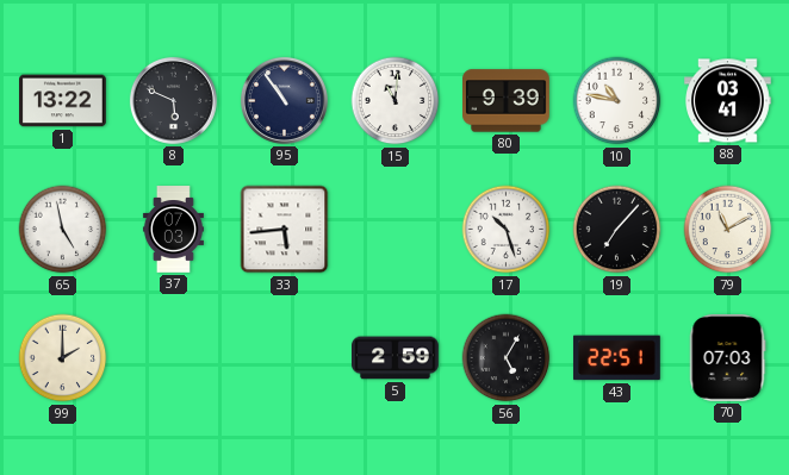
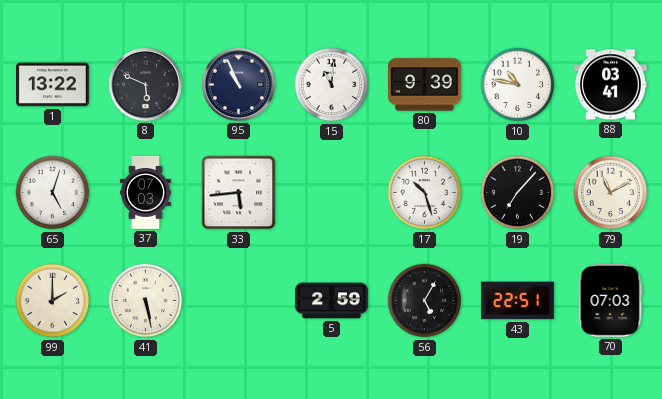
95: 10:54 -> 10:56
65: 4:58 -> 5:03
41: none -> 5:28
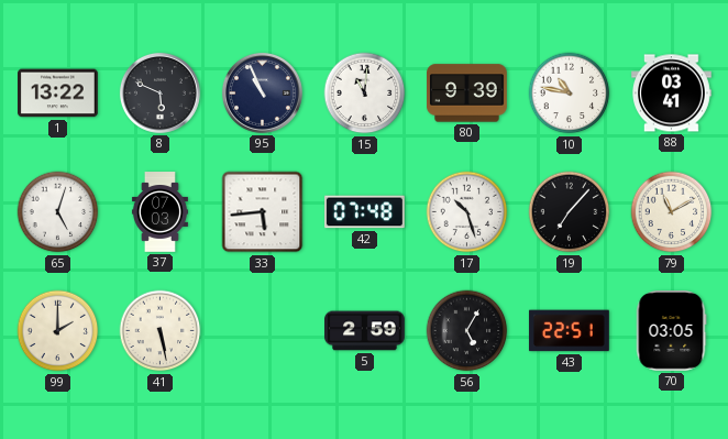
42: none -> 07:48
70: 07:03 -> 03:05
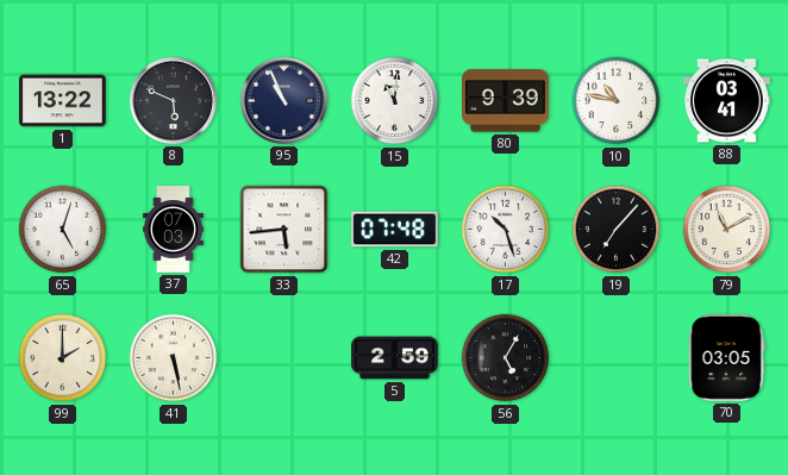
43: 22:51 -> none
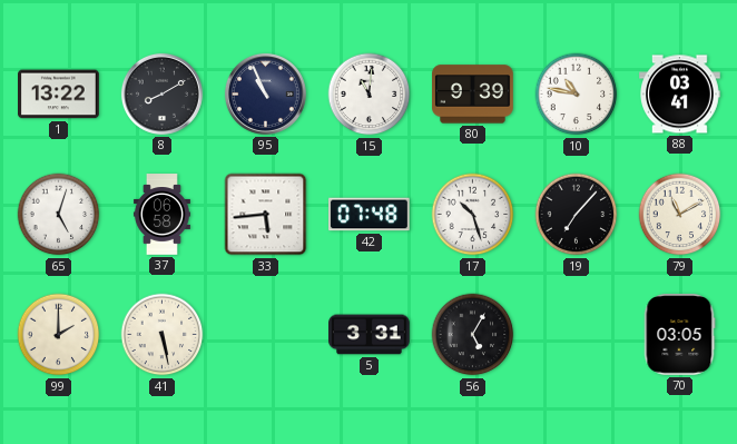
8: 5:49 -> 8:10
37: 07:03 -> 06:58
5: 2:59 -> 3:31
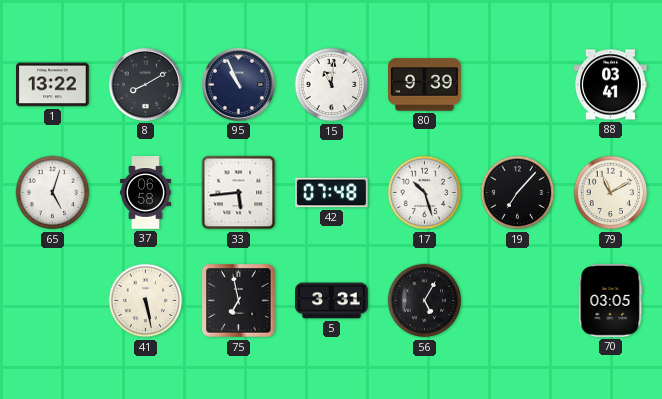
10: 10:47 -> none
99: 2:00 -> none
75: none -> 6:58
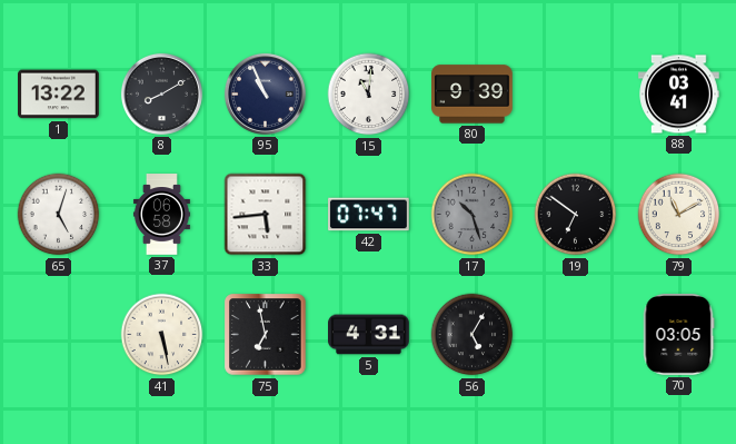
42: 07:48 -> 07:47
17 dial: white -> grey
19: 7:07 -> 6:51
5: 3:31 -> 4:31
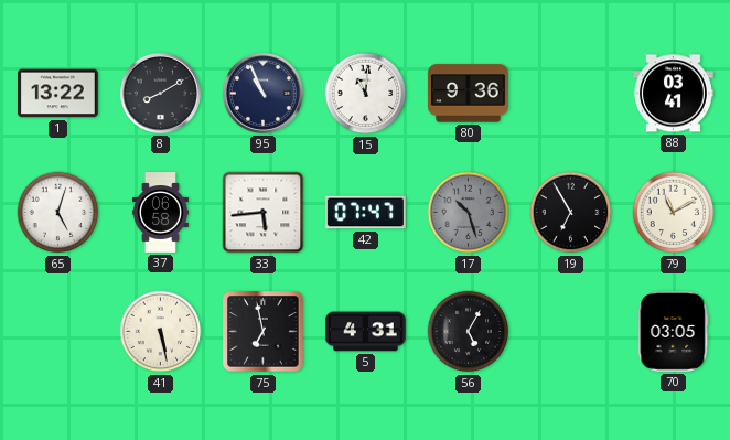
80: 9:39 -> 9:36
19: 6:51 -> 6:55
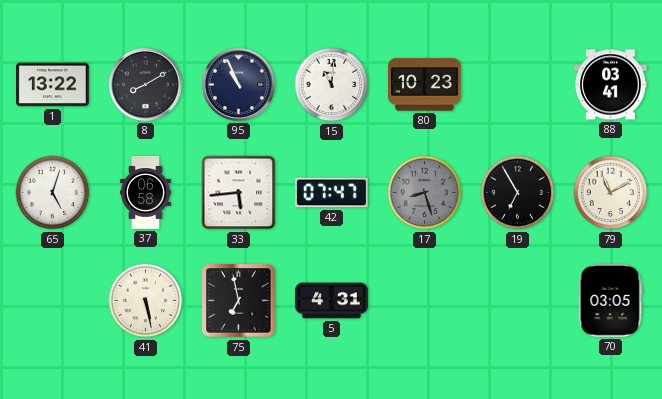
80: 9:36 -> 10:23
17: 10:27 -> 8:27
56: 5:05 -> none
